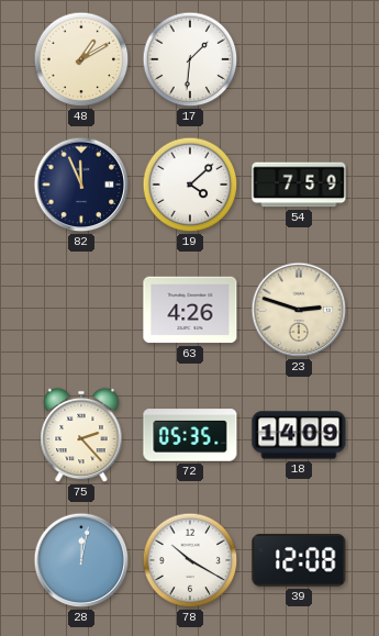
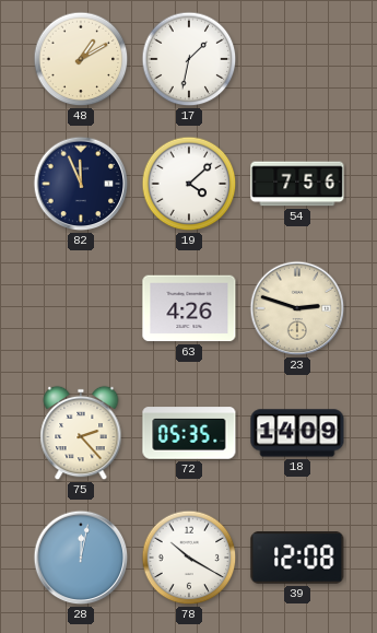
17: 1:31 -> 1:32
54: 7:59 -> 7:56
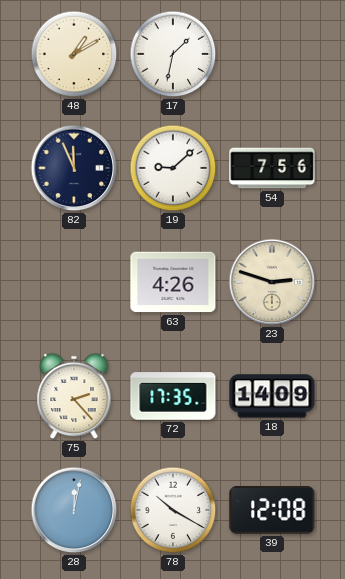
19: 4:08 -> 9:08
72: 05:35 -> 17:35
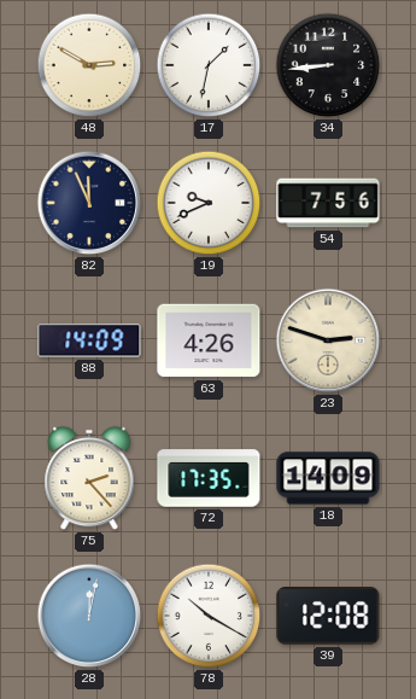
48: 1:10 -> 2:50
34: none -> 8:44
19: 9:08 -> 9:41
88: none -> 14:09
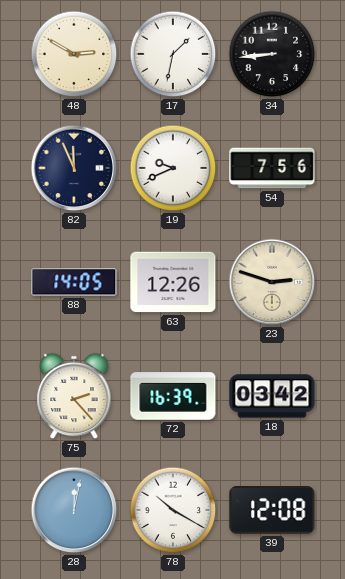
88: 14:09 -> 14:05
63: 4:26 -> 12:26
72: 17:35 -> 16:39
18: 14:09 -> 03:42
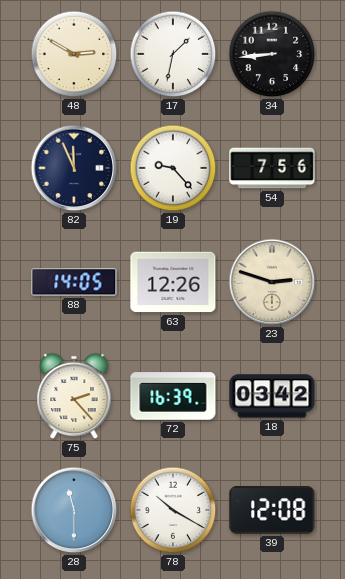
19: 9:41 -> 9:23
28: 12:02 -> 11:30
